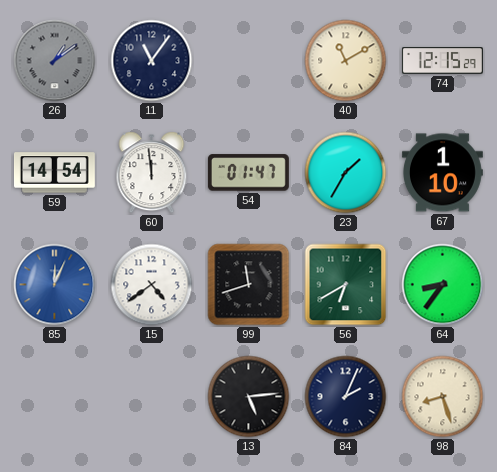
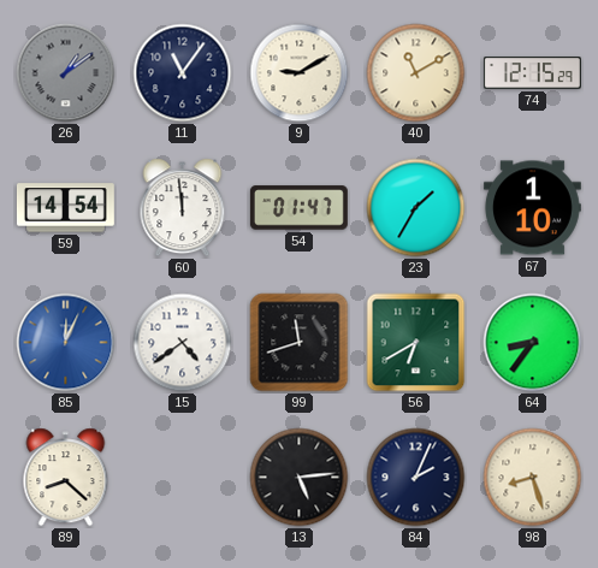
9: none -> 9:10
89: none -> 8:22
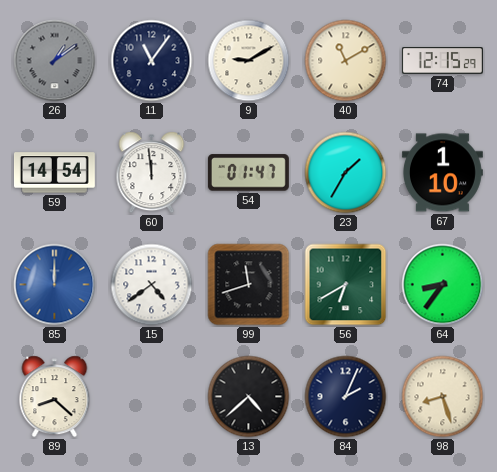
85: 12:04 -> 12:00
13: 5:14 -> 4:38
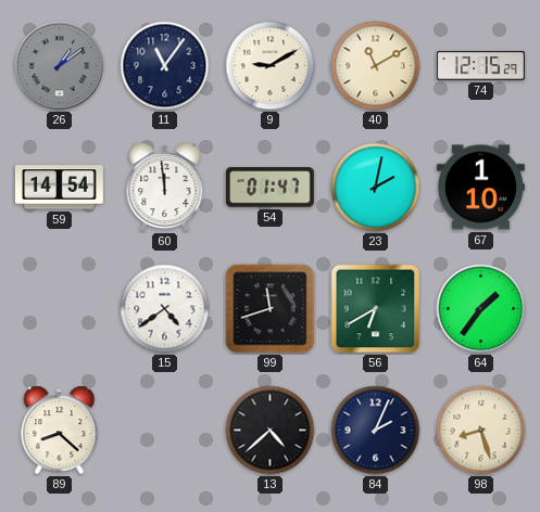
23: 1:35 -> 2:02
85: 12:00 -> none
64: 8:36 -> 1:36
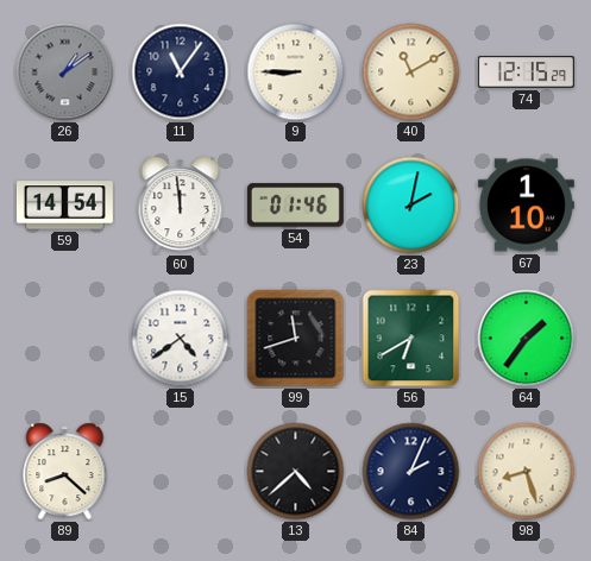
9: 9:10 -> 8:45
54: 01:47 -> 01:46
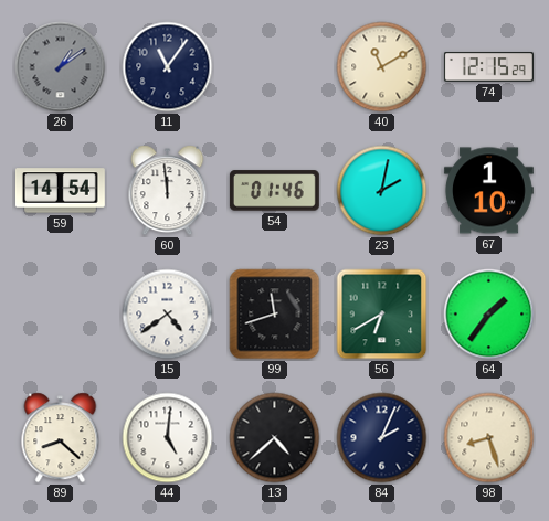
9: 8:45 -> none
44: none -> 5:01
